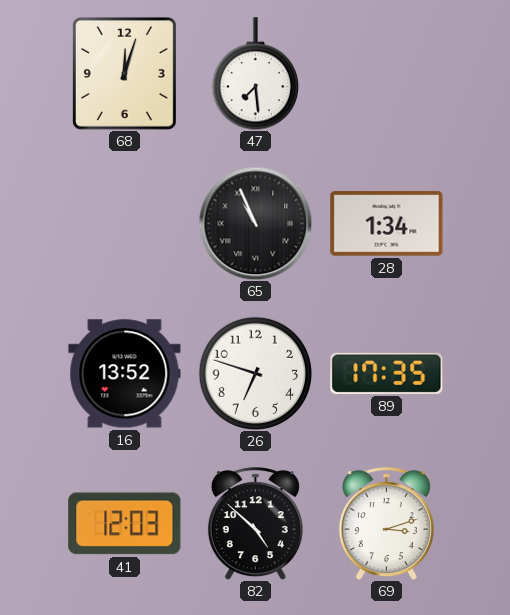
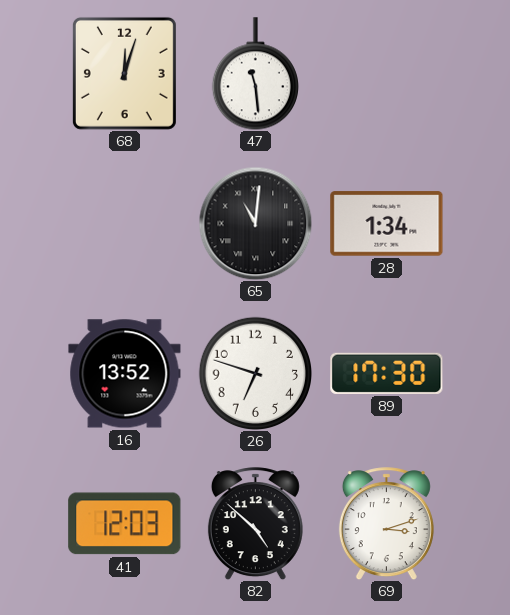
47: 7:29 -> 11:29
65: 10:56 -> 11:01
89: 17:35 -> 17:30
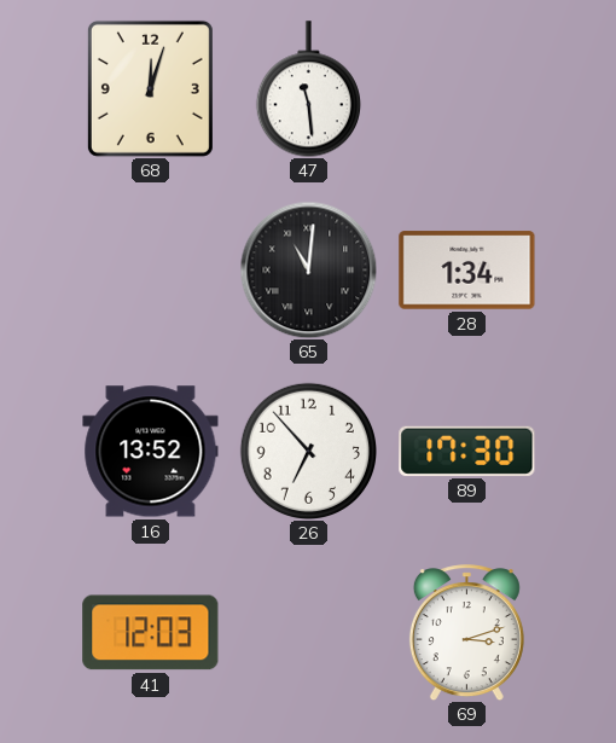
26: 6:48 -> 6:53
82: 4:52 -> none
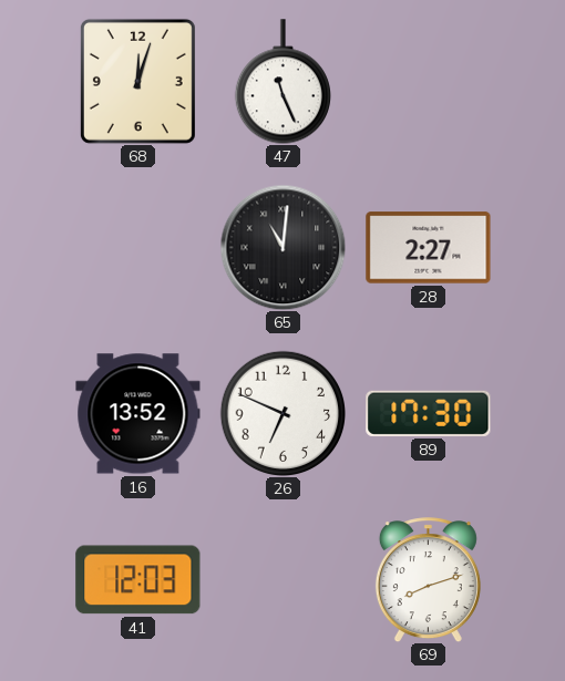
47: 11:29 -> 11:26
28: 1:34 -> 2:27
26: 6:53 -> 6:49
69: 3:12 -> 8:12
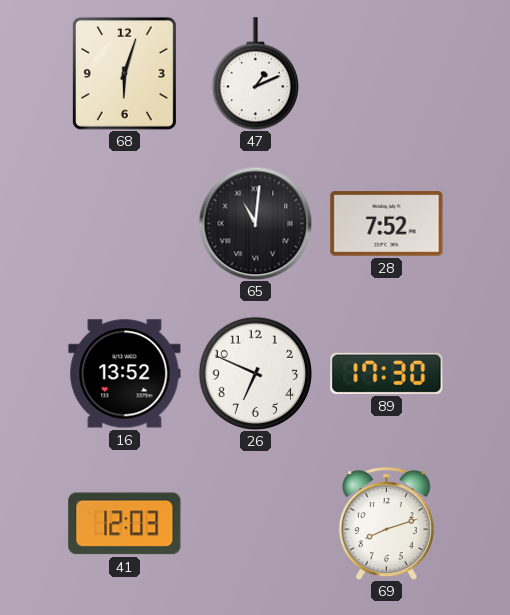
68: 12:03 -> 6:03
47: 11:26 -> 1:11
28: 2:27 -> 7:52
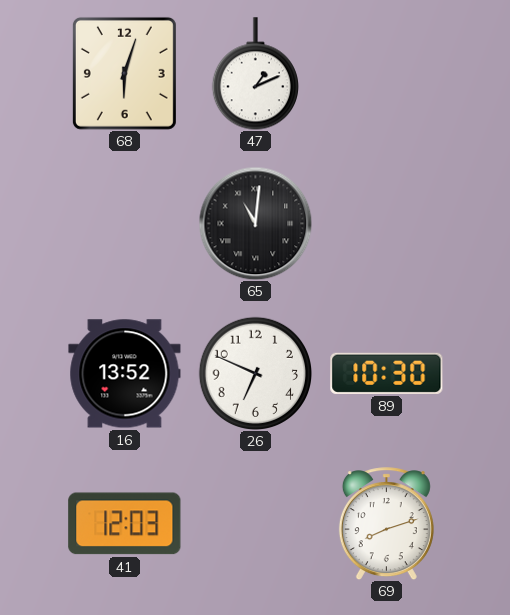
28: 7:52 -> none
89: 17:30 -> 10:30
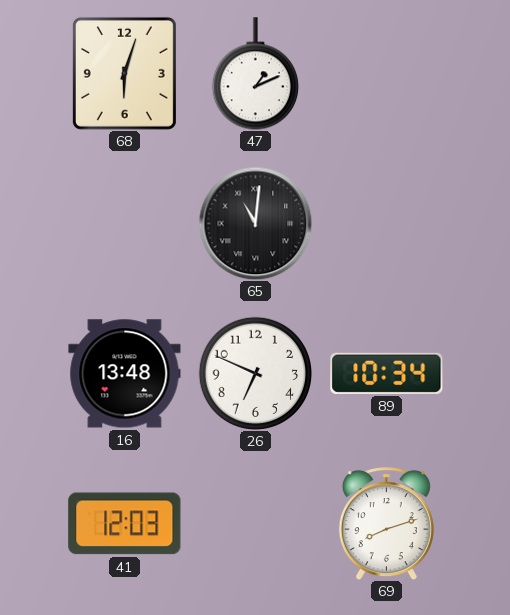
16: 13:52 -> 13:48
89: 10:30 -> 10:34
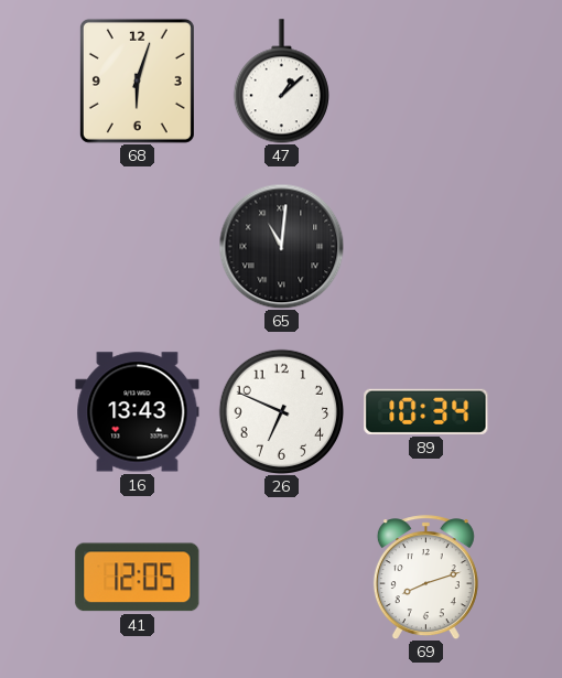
47: 1:11 -> 1:08
16: 13:48 -> 13:43
41: 12:03 -> 12:05
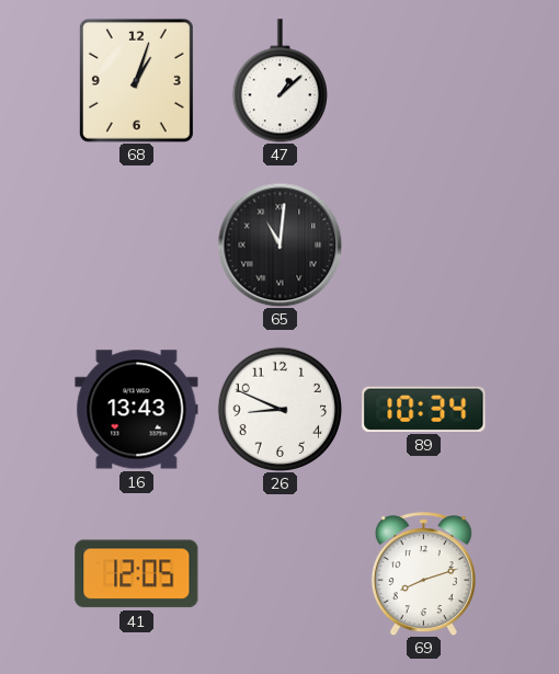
68: 6:03 -> 1:03
26: 6:49 -> 8:49
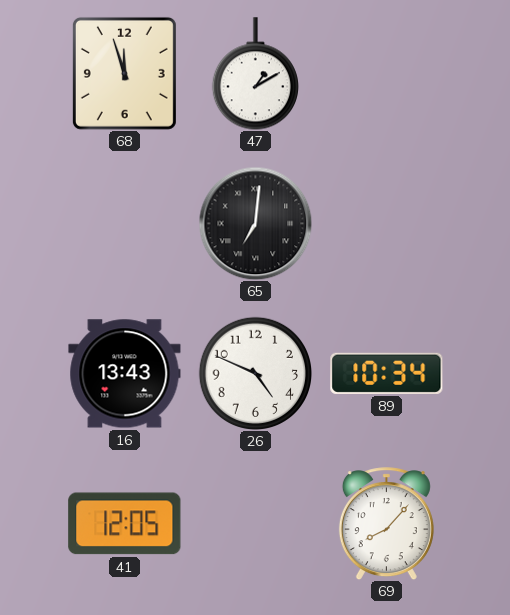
68: 1:03 -> 11:57
47: 1:08 -> 1:10
65: 11:01 -> 7:01
26: 8:49 -> 4:49
69: 8:12 -> 8:07
